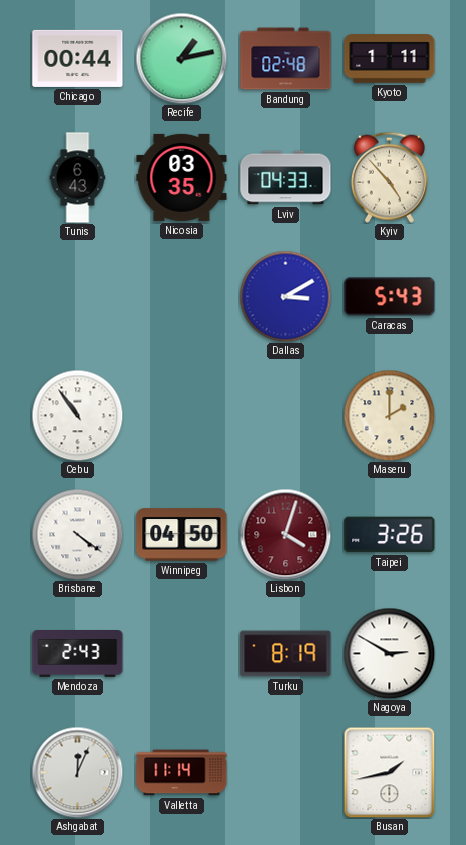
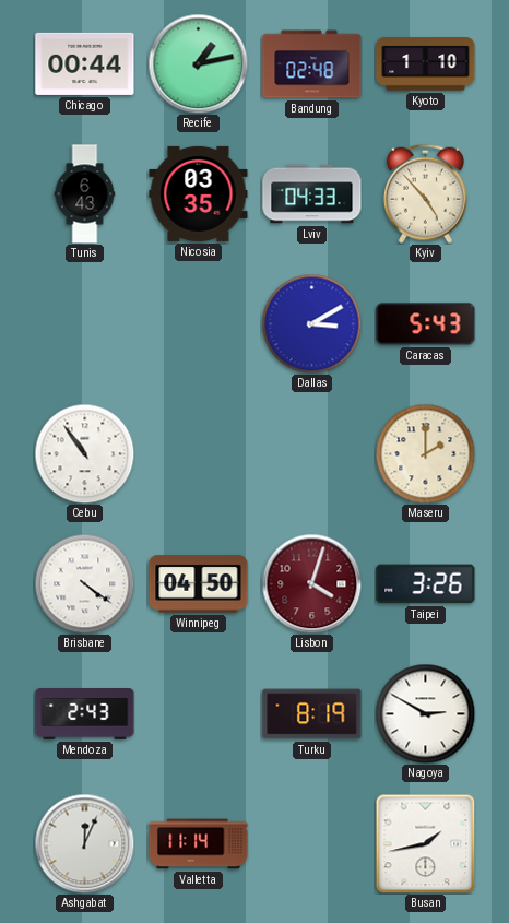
Kyoto: 1:11 -> 1:10
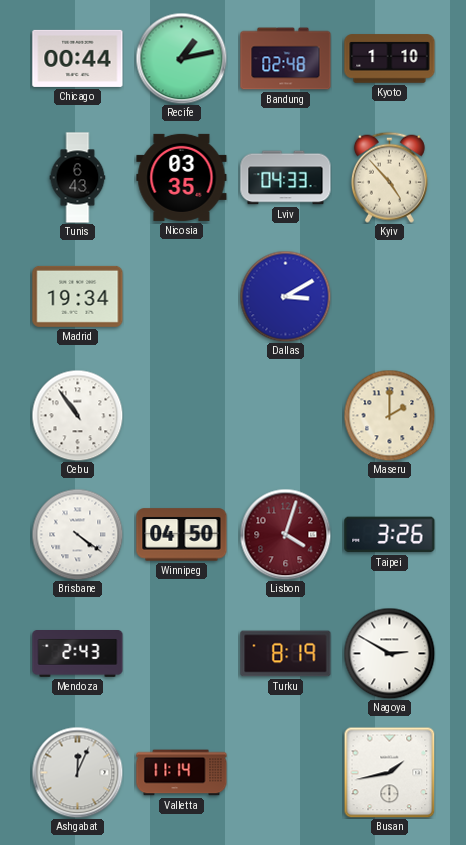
Madrid: none -> 19:34
Caracas: 5:43 -> none
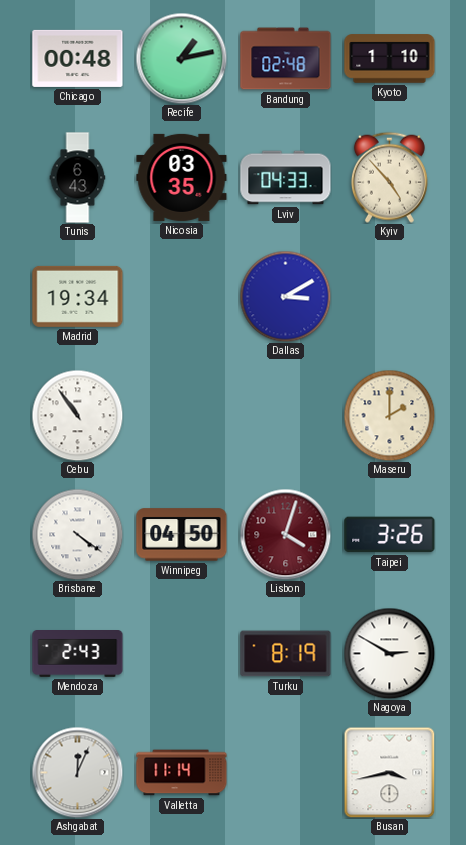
Chicago: 00:44 -> 00:48
Busan: 1:43 -> 3:43
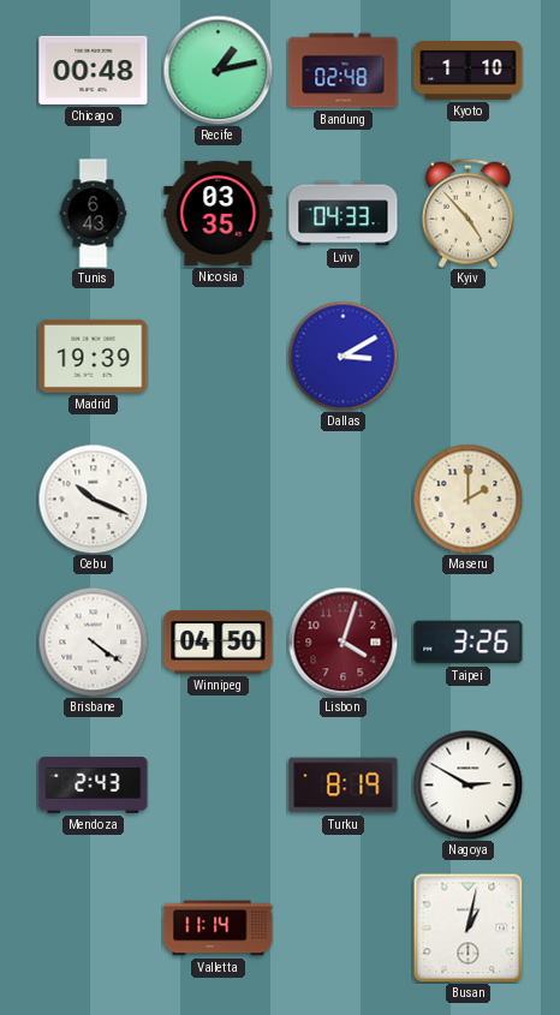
Madrid: 19:34 -> 19:39
Cebu: 10:54 -> 10:19
Ashgabat: 12:04 -> none
Busan: 3:43 -> 1:02
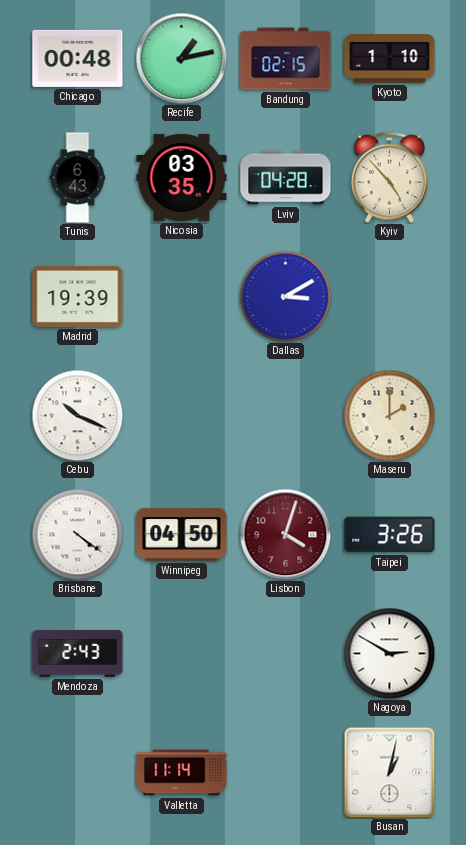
Bandung: 02:48 -> 02:15
Lviv: 04:33 -> 04:28
Turku: 8:19 -> none
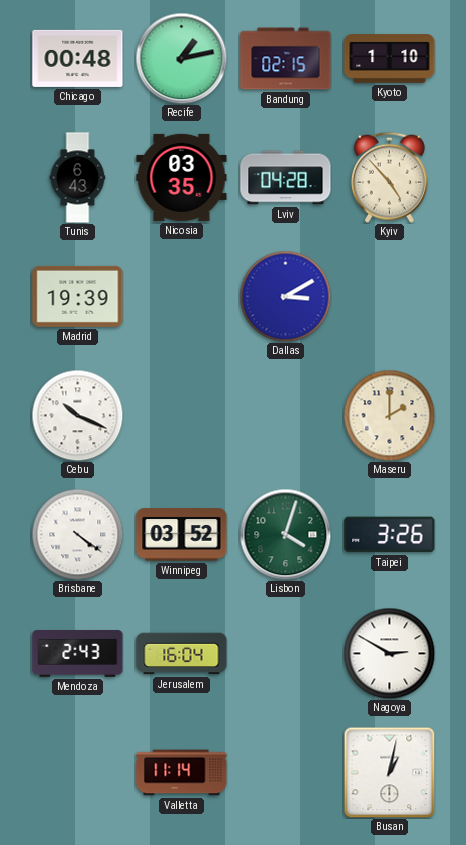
Winnipeg: 04:50 -> 03:52
Lisbon dial: burgundy -> green
Jerusalem: none -> 16:04
